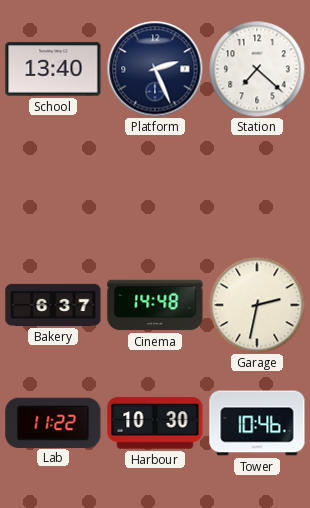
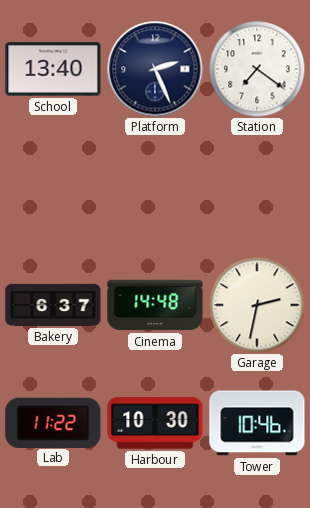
Station: 7:22 -> 7:21
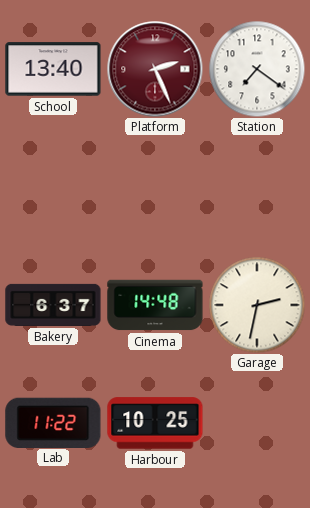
Platform dial: navy -> burgundy
Harbour: 10:30 -> 10:25
Tower: 10:46 -> none
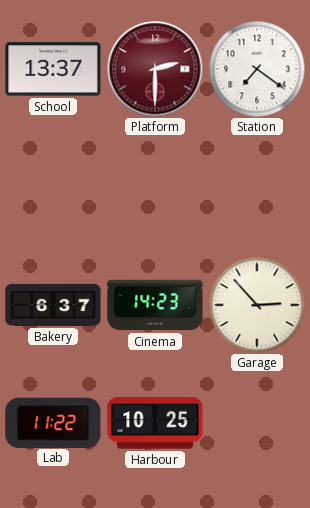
School: 13:40 -> 13:37
Platform: 2:26 -> 2:30
Cinema: 14:48 -> 14:23
Garage: 2:32 -> 2:53
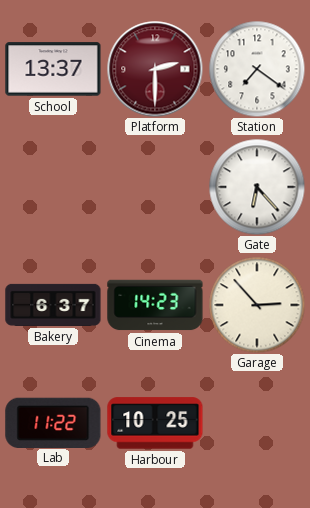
Gate: none -> 6:23
